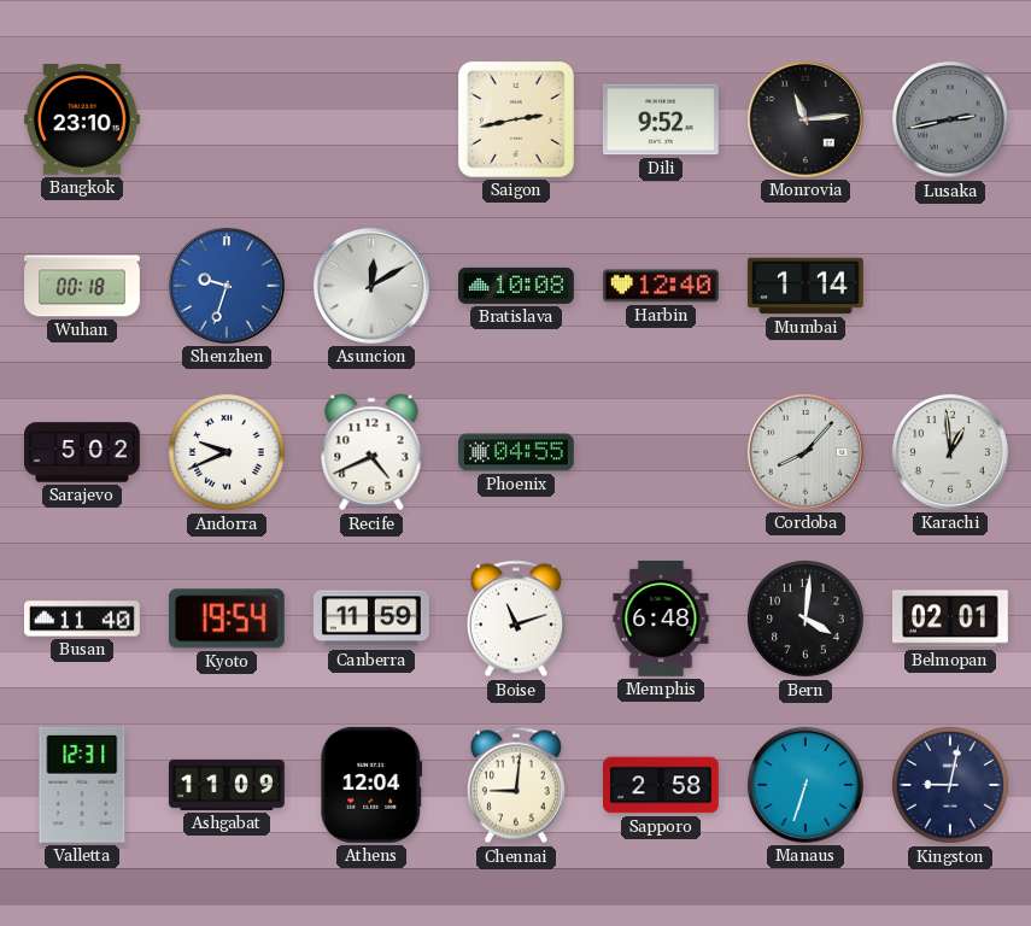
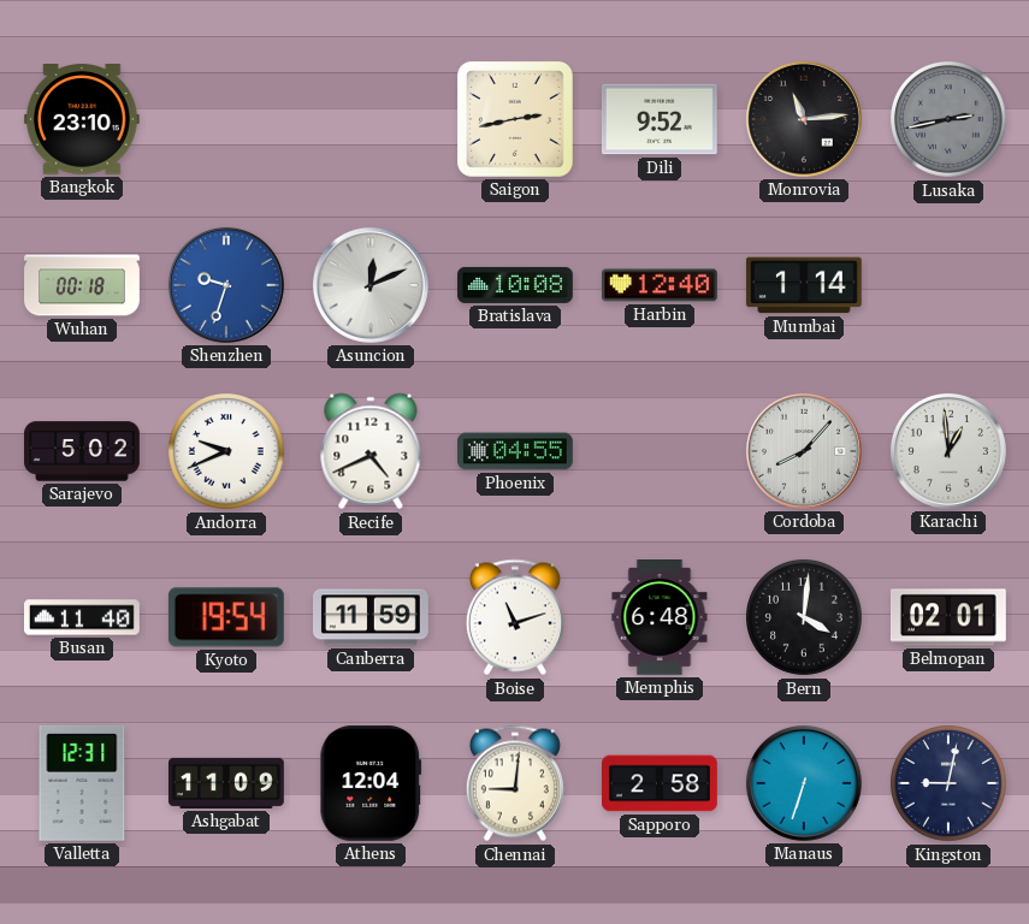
Asuncion: 12:10 -> 12:11
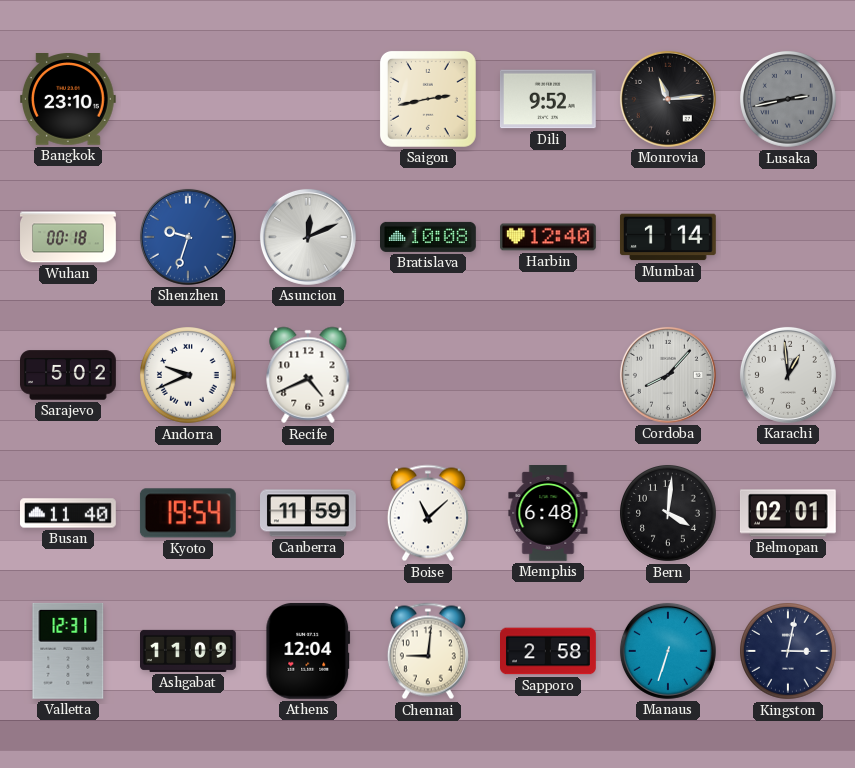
Phoenix: 04:55 -> none
Boise: 11:12 -> 11:08
Kingston: 9:02 -> 3:02
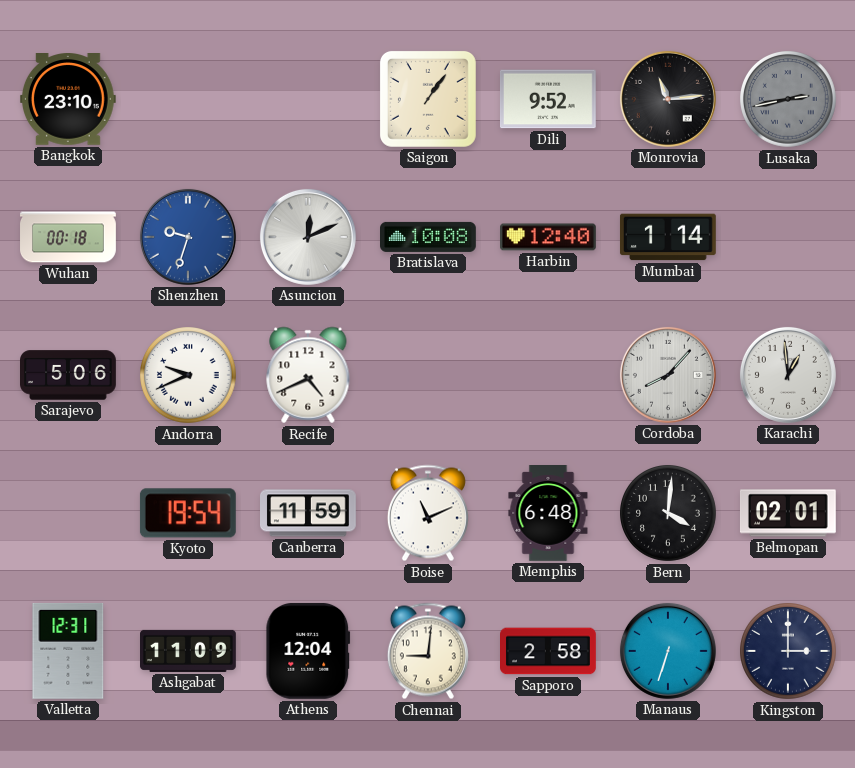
Saigon: 2:43 -> 1:06
Sarajevo: 5:02 -> 5:06
Busan: 11:40 -> none
Boise: 11:08 -> 11:11
Kingston: 3:02 -> 3:00
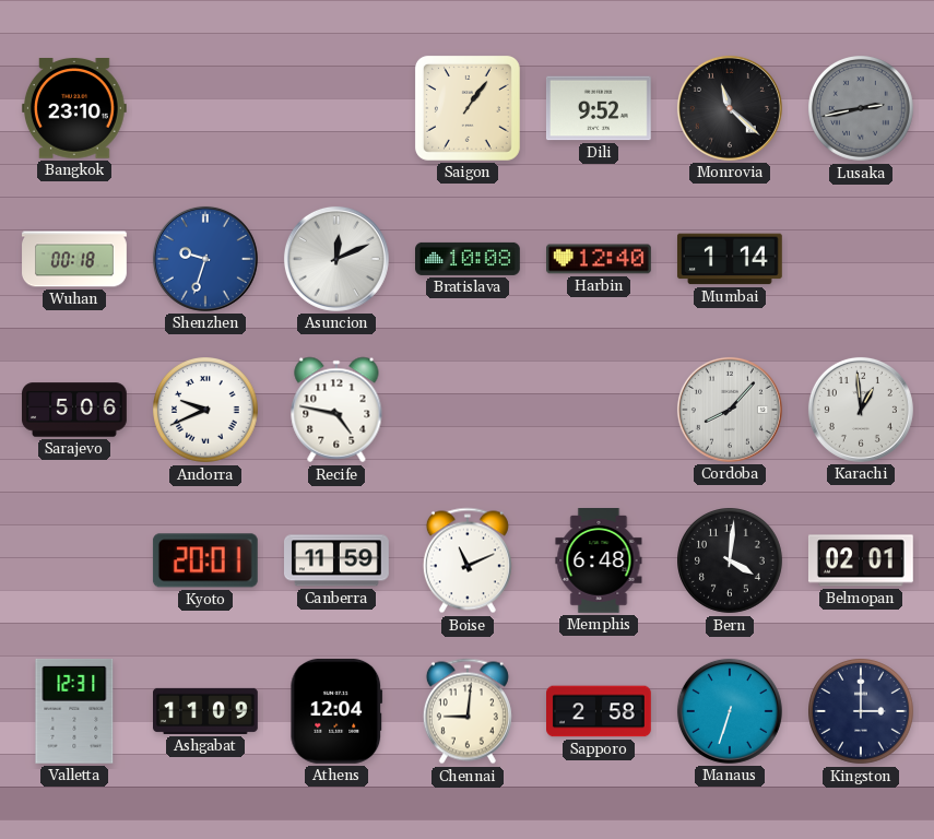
Monrovia: 11:14 -> 11:22
Recife: 4:41 -> 4:47
Kyoto: 19:54 -> 20:01
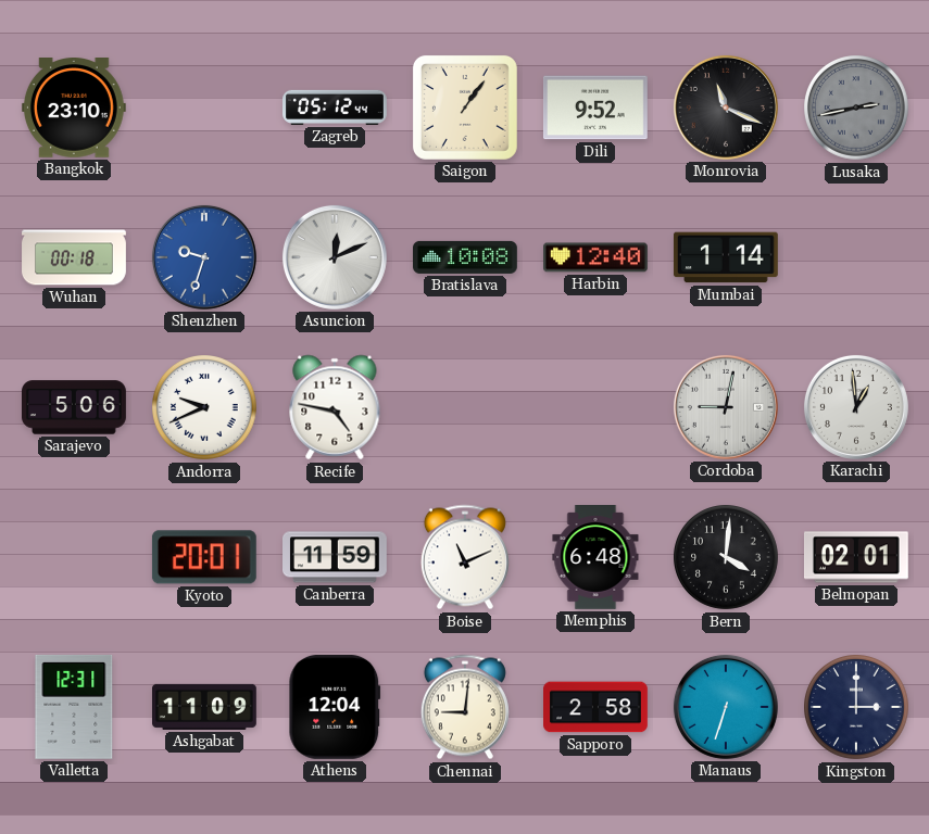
Zagreb: none -> 05:12
Monrovia: 11:22 -> 11:19
Cordoba: 8:07 -> 9:02
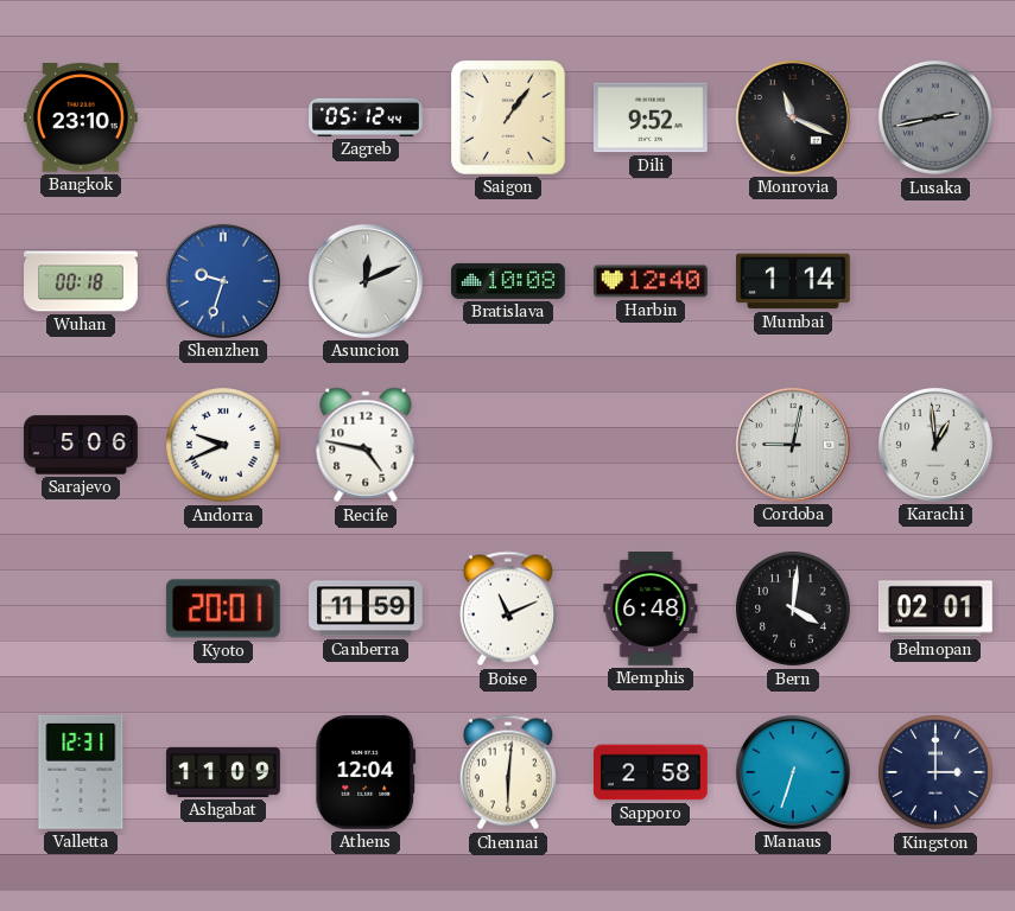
Chennai: 9:01 -> 6:01
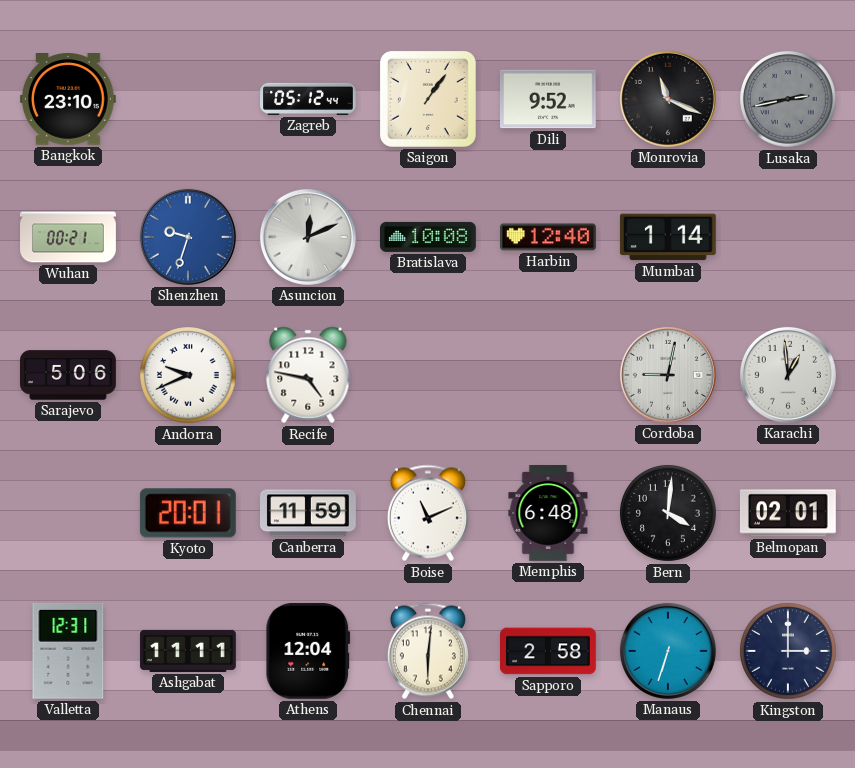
Wuhan: 00:18 -> 00:21
Ashgabat: 11:09 -> 11:11
